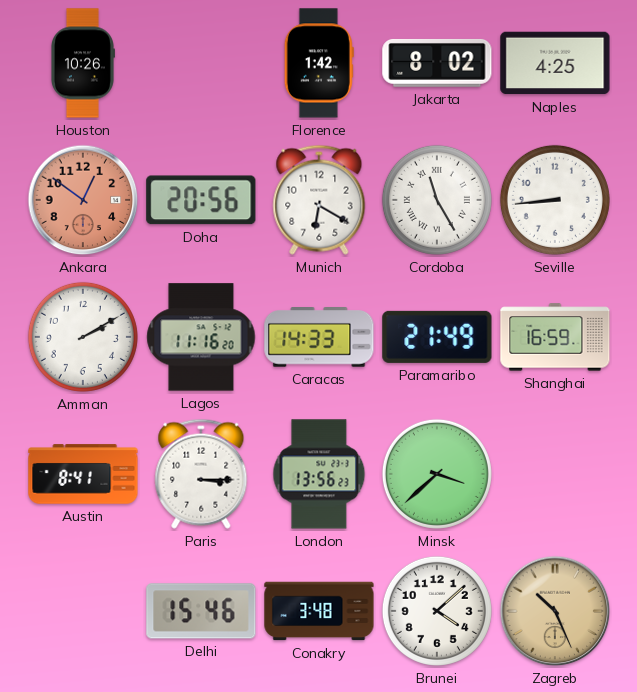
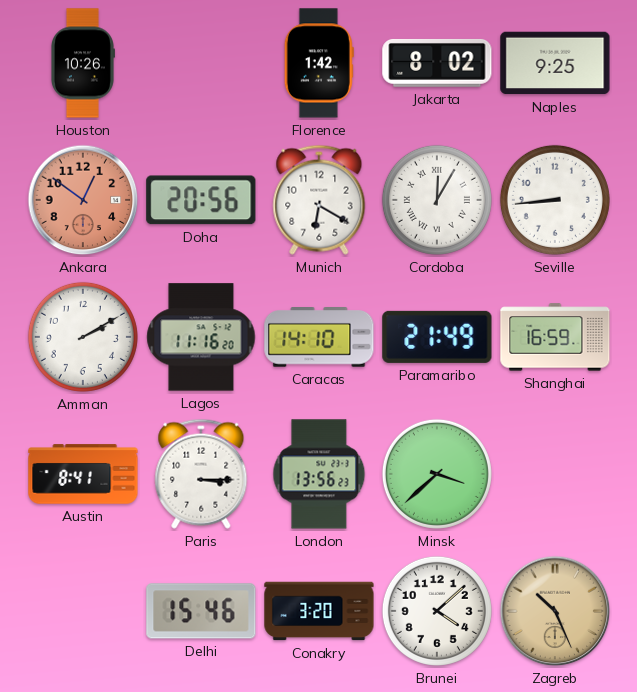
Naples: 4:25 -> 9:25
Cordoba: 11:25 -> 12:05
Caracas: 14:33 -> 14:10
Conakry: 3:48 -> 3:20
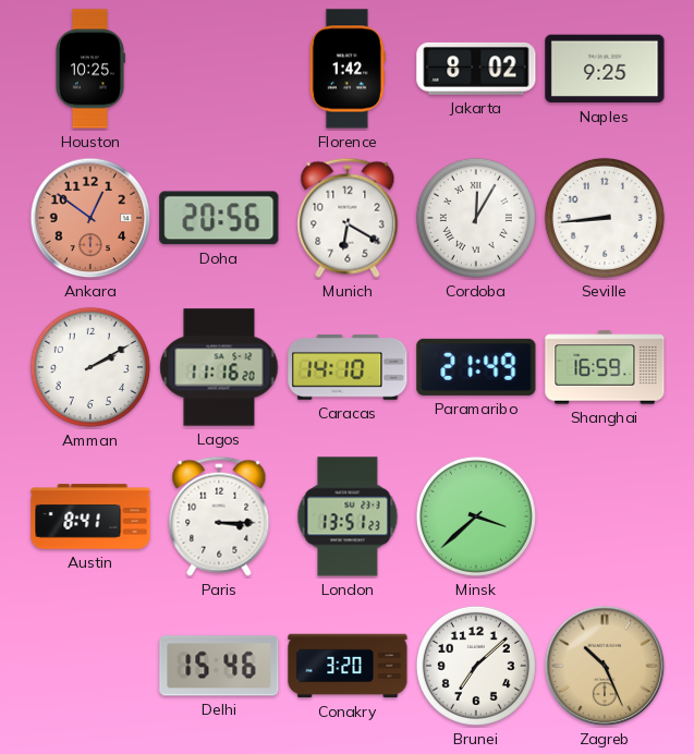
Houston: 10:26 -> 10:25
London: 13:56 -> 13:51
Brunei: 4:08 -> 7:08
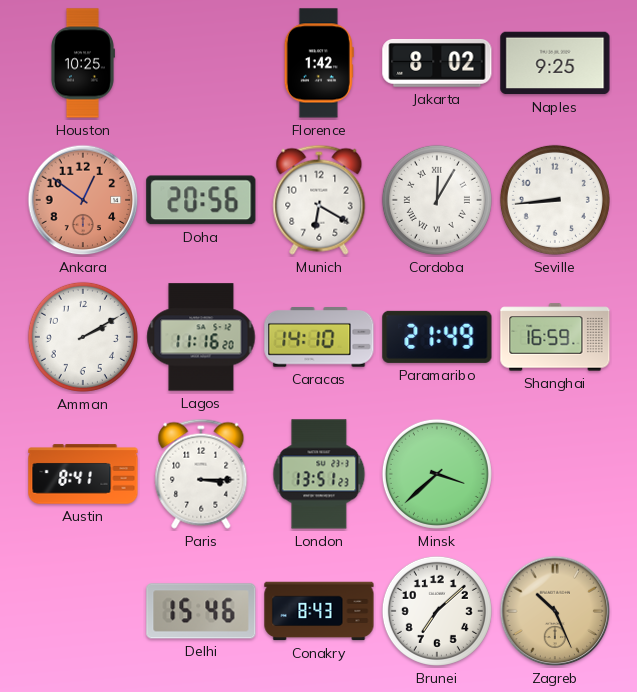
Conakry: 3:20 -> 8:43
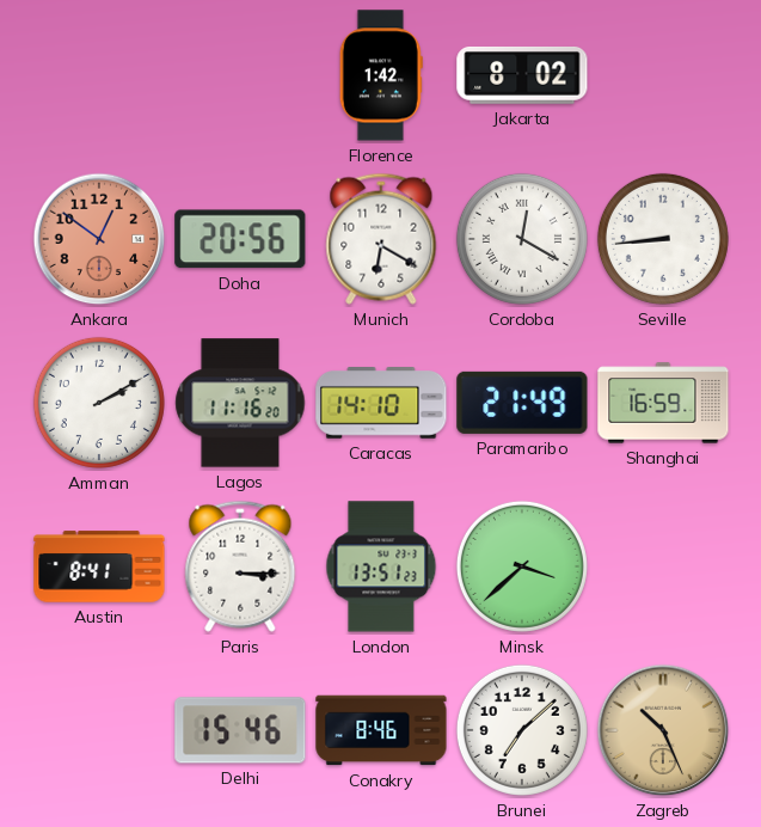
Houston: 10:25 -> none
Naples: 9:25 -> none
Cordoba: 12:05 -> 12:20
Conakry: 8:43 -> 8:46
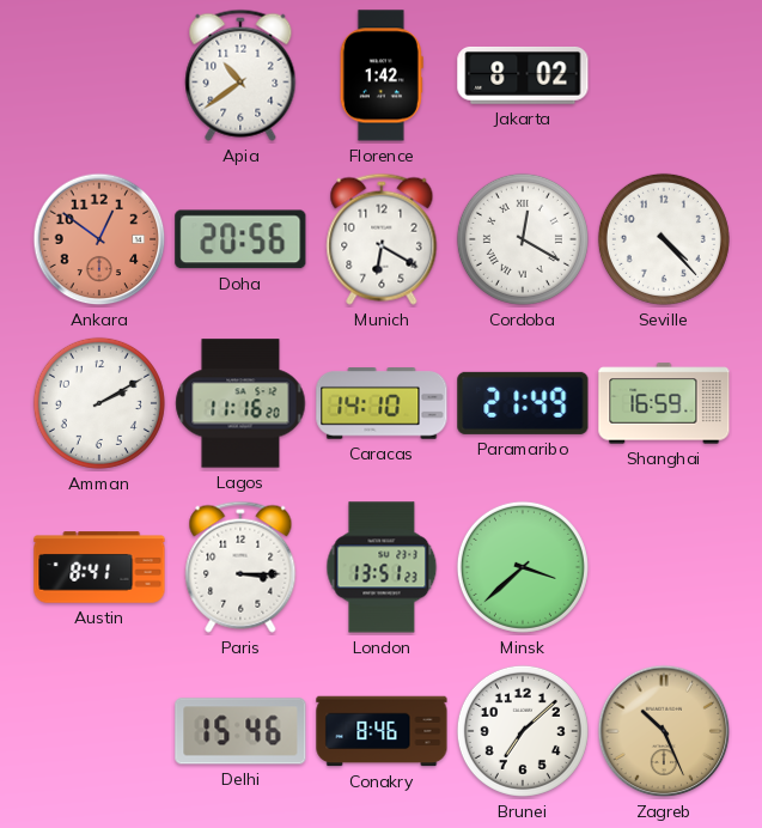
Apia: none -> 10:39
Seville: 8:44 -> 4:23
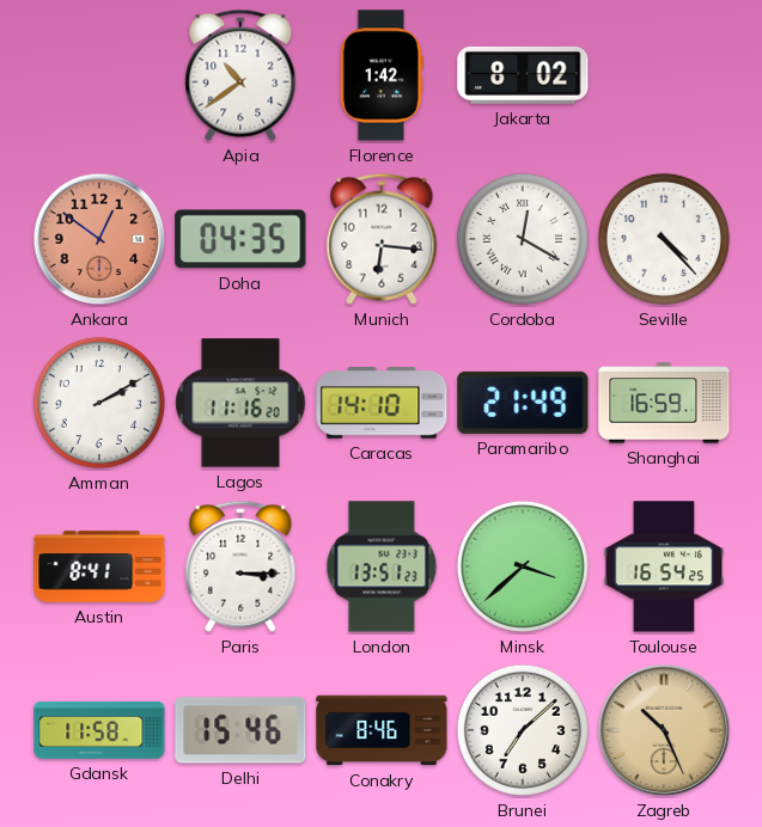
Doha: 20:56 -> 04:35
Munich: 6:20 -> 6:16
Toulouse: none -> 16:54
Gdansk: none -> 11:58
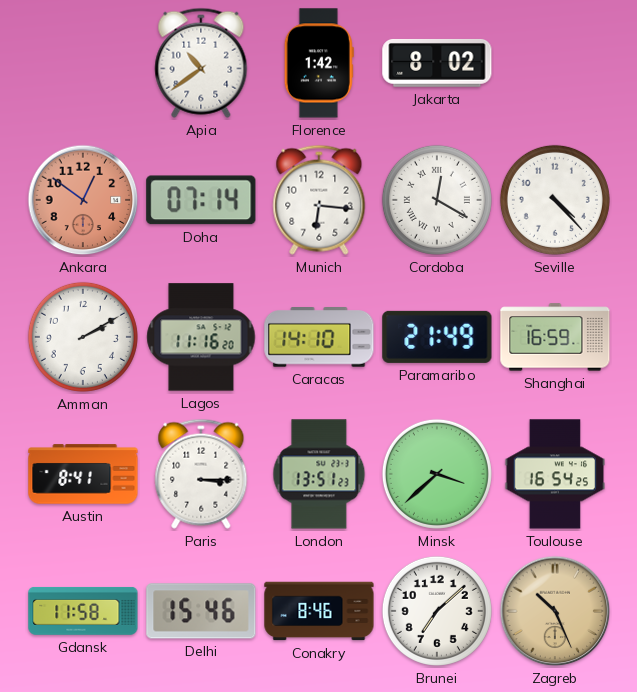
Doha: 04:35 -> 07:14
